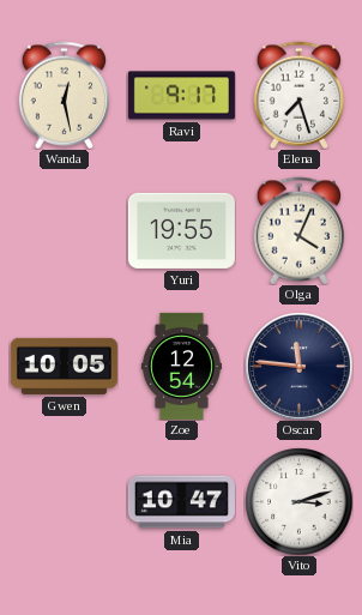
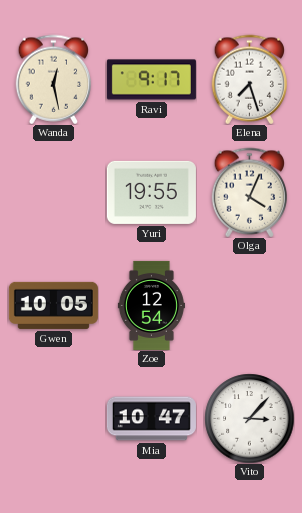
Oscar: 11:46 -> none
Vito: 3:12 -> 3:07
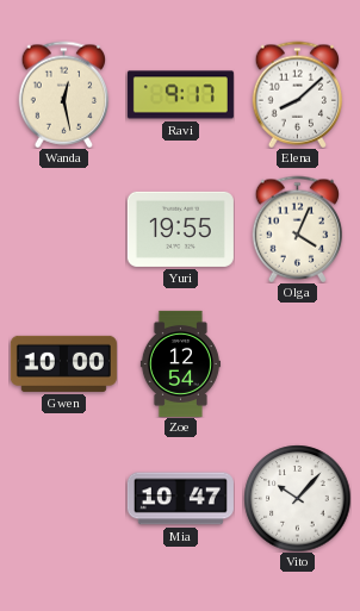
Elena: 7:27 -> 8:08
Gwen: 10:05 -> 10:00
Vito: 3:07 -> 10:07
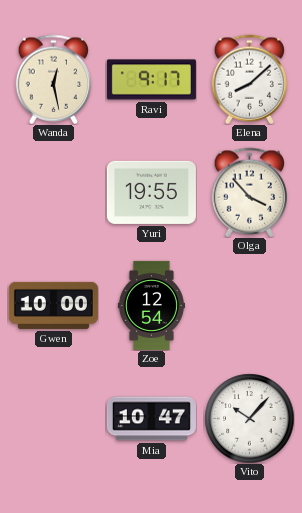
Olga: 4:04 -> 3:53
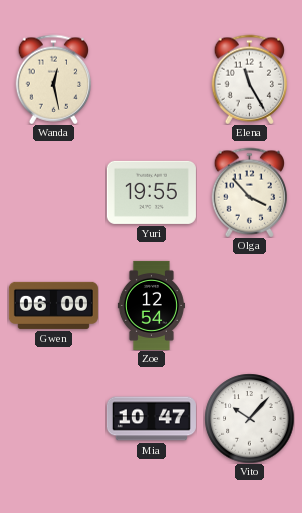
Ravi: 9:17 -> none
Elena: 8:08 -> 11:25
Gwen: 10:00 -> 06:00
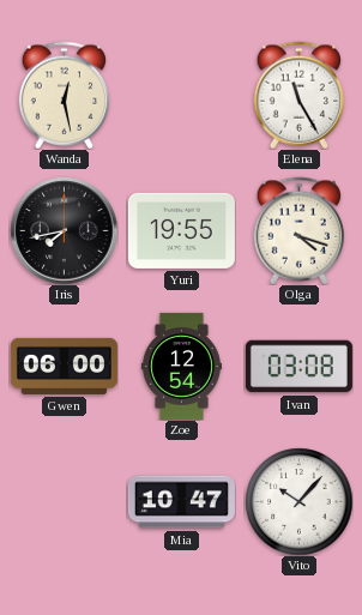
Iris: none -> 7:43
Olga: 3:53 -> 4:18
Ivan: none -> 03:08
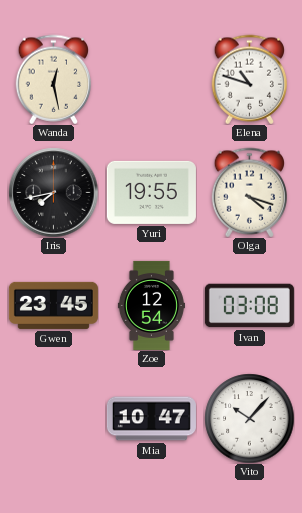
Elena: 11:25 -> 10:48
Gwen: 06:00 -> 23:45
